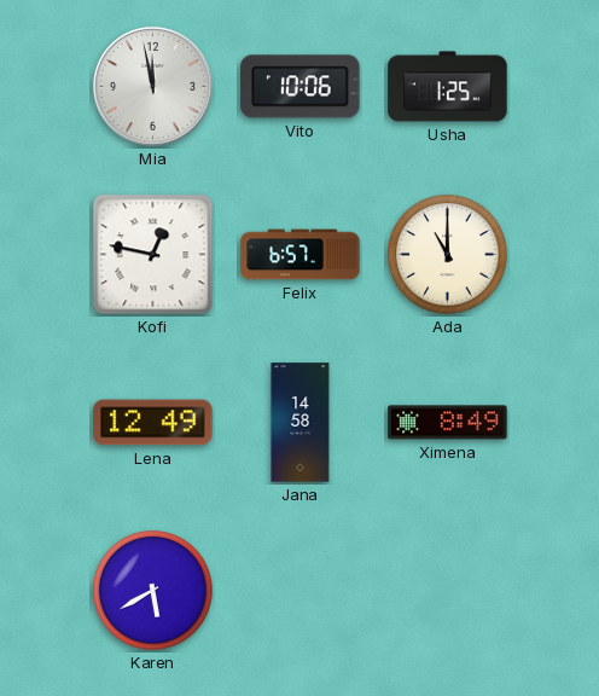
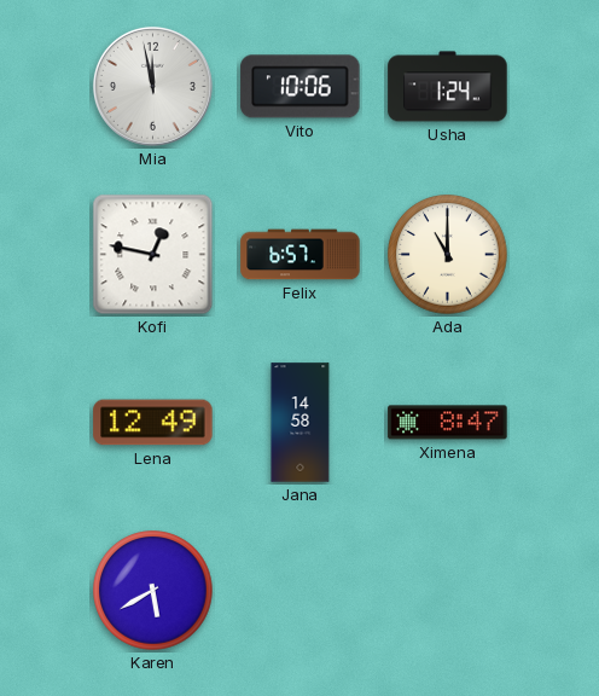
Usha: 1:25 -> 1:24
Ximena: 8:49 -> 8:47
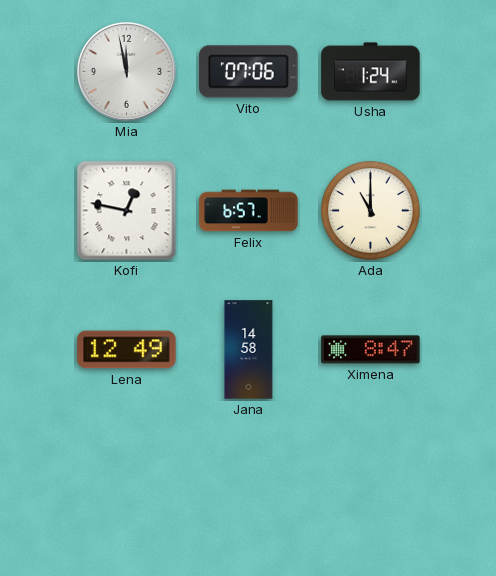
Vito: 10:06 -> 07:06
Karen: 5:40 -> none
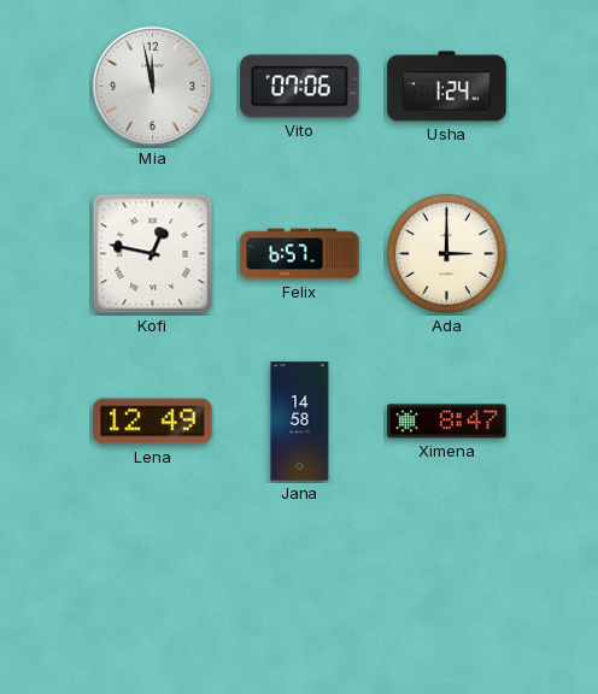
Ada: 11:00 -> 3:00
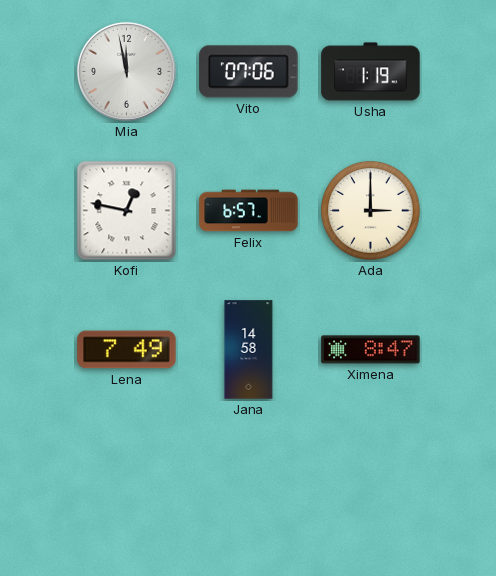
Usha: 1:24 -> 1:19
Lena: 12:49 -> 7:49
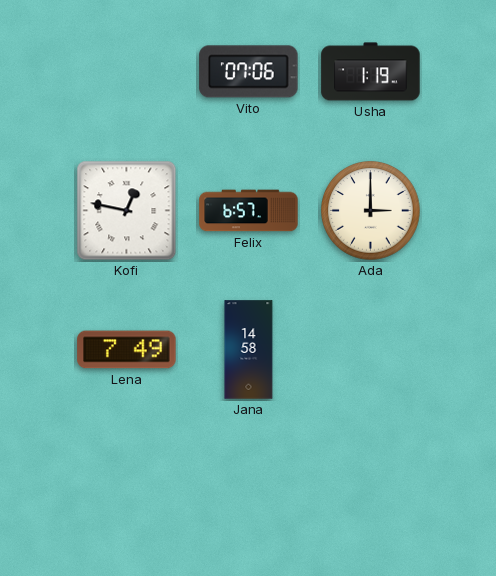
Mia: 11:58 -> none
Ximena: 8:47 -> none
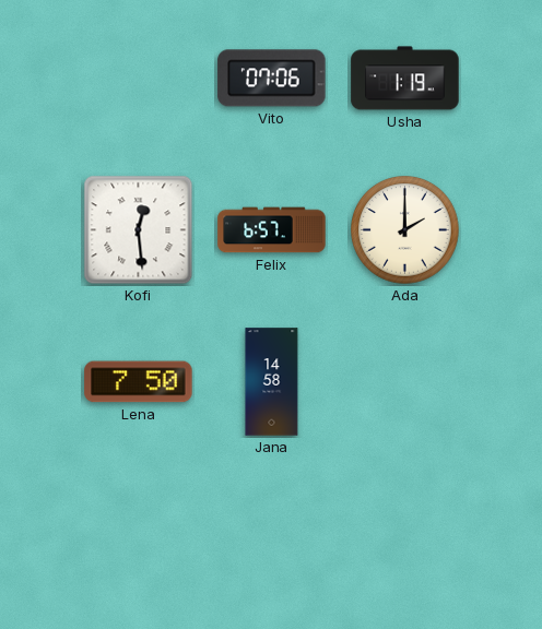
Kofi: 12:47 -> 12:29
Ada: 3:00 -> 2:00
Lena: 7:49 -> 7:50
